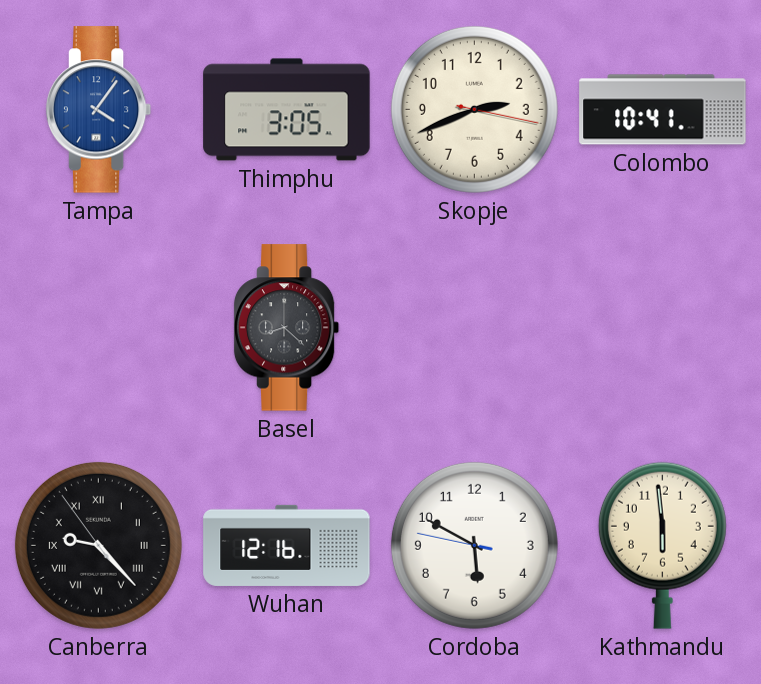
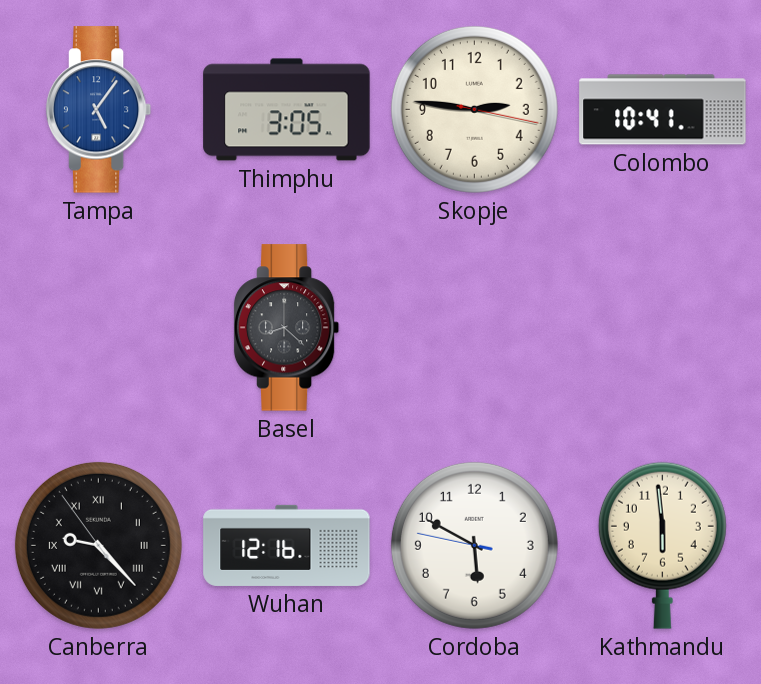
Tampa: 4:06 -> 5:06
Skopje: 2:41 -> 2:46
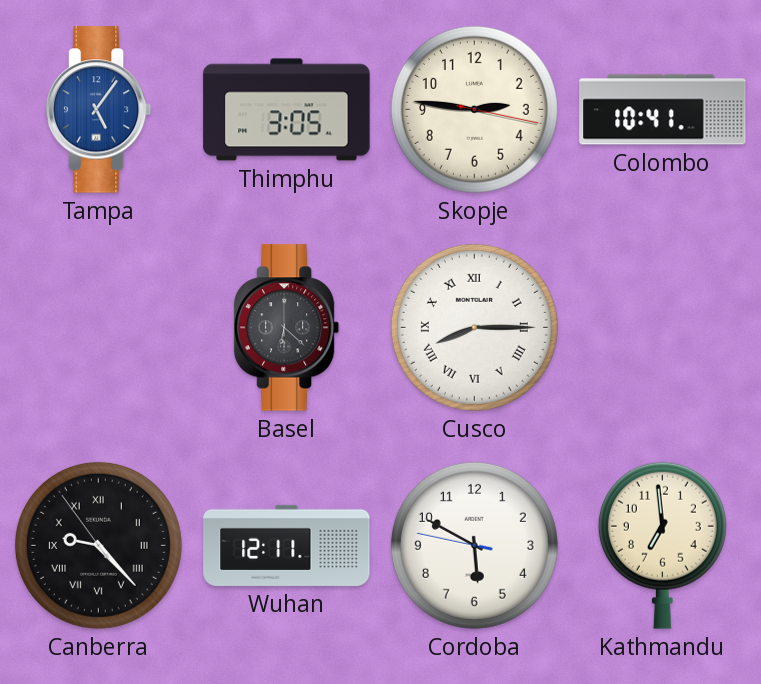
Basel: 8:22 -> 6:22
Cusco: none -> 8:15
Wuhan: 12:16 -> 12:11
Kathmandu: 5:59 -> 6:59
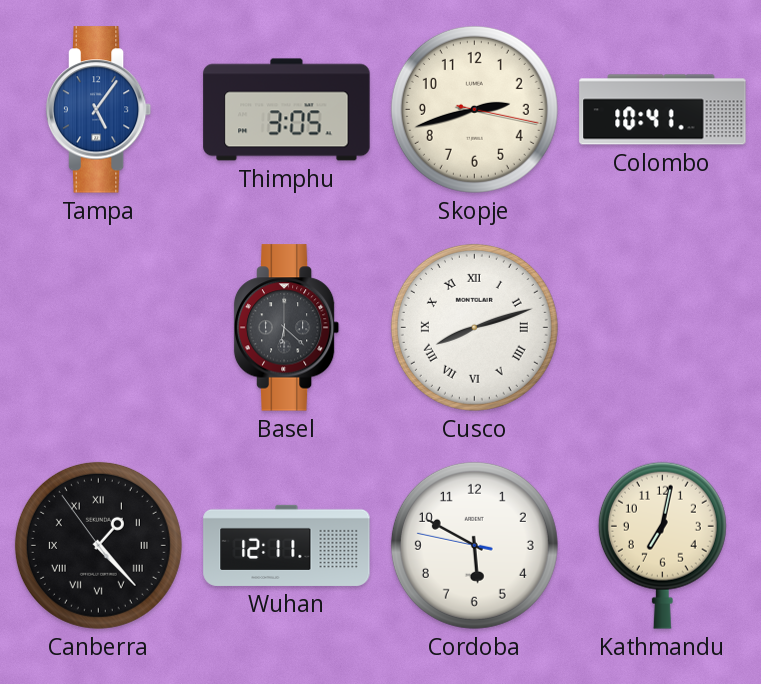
Skopje: 2:46 -> 2:42
Cusco: 8:15 -> 8:12
Canberra: 9:22 -> 1:22
Kathmandu: 6:59 -> 7:02
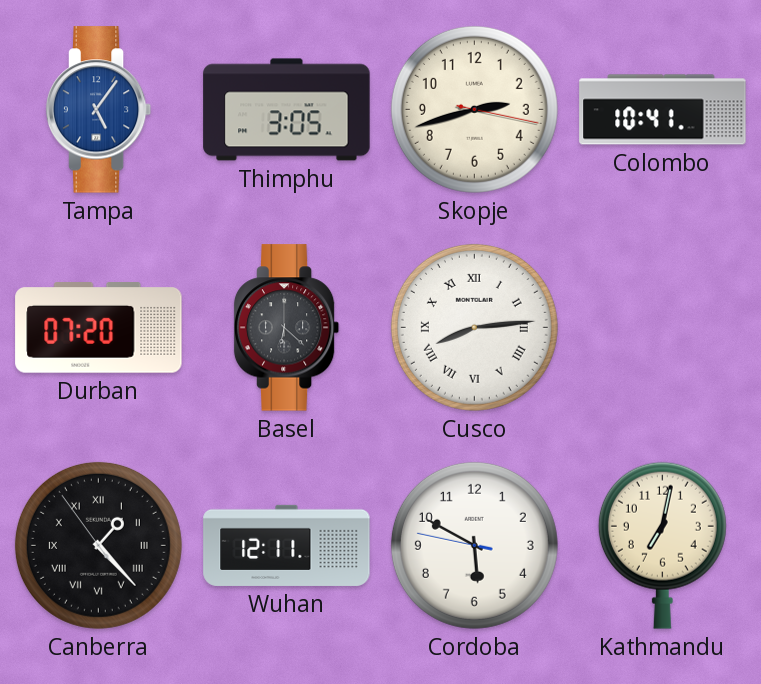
Durban: none -> 07:20
Cusco: 8:12 -> 8:14
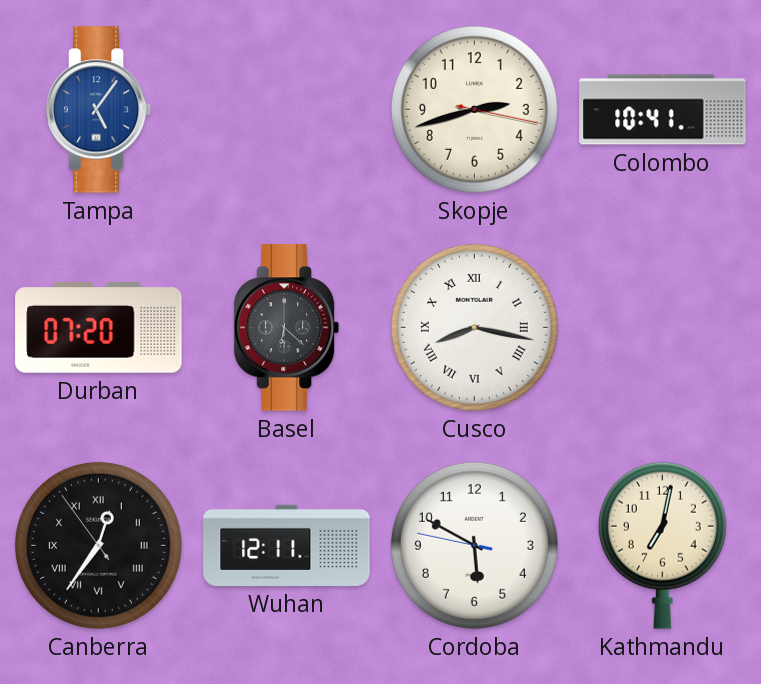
Thimphu: 3:05 -> none
Cusco: 8:14 -> 8:17
Canberra: 1:22 -> 12:35
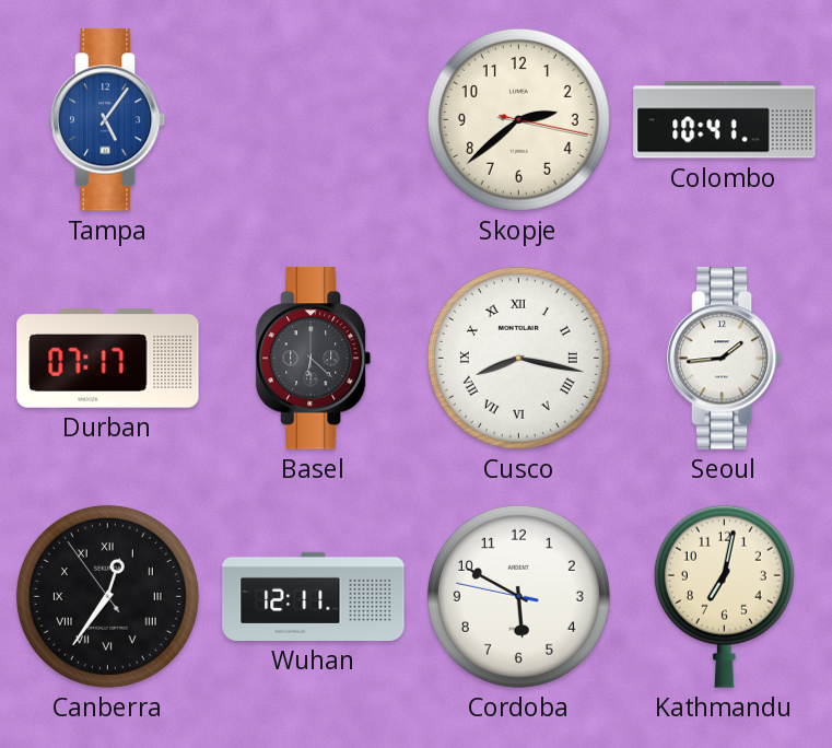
Skopje: 2:42 -> 2:38
Durban: 07:20 -> 07:17
Seoul: none -> 1:44
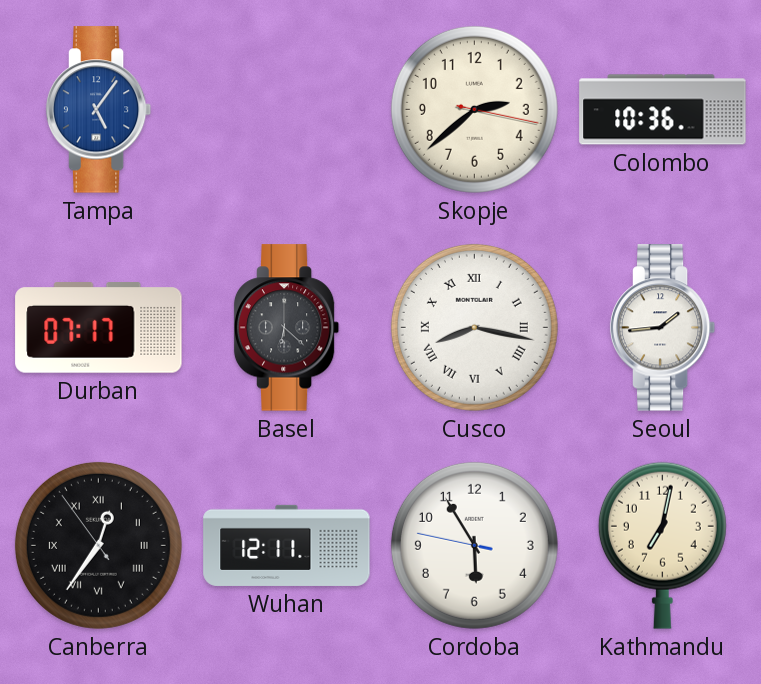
Colombo: 10:41 -> 10:36
Cordoba: 5:49 -> 5:54
